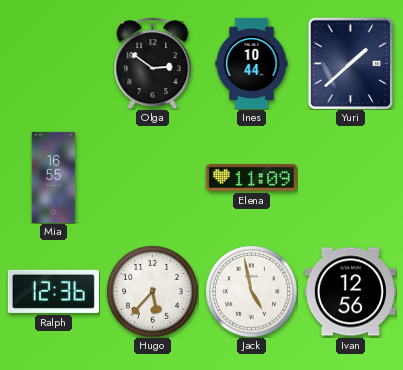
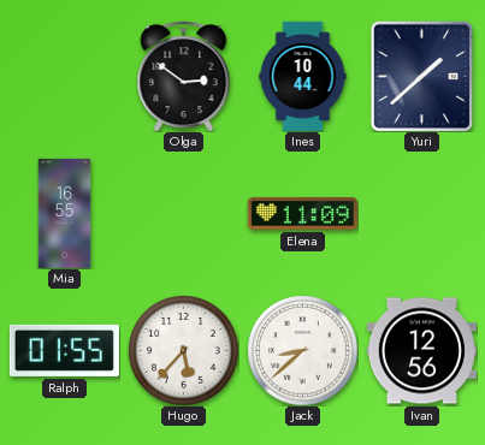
Ralph: 12:36 -> 01:55
Jack: 4:58 -> 8:38
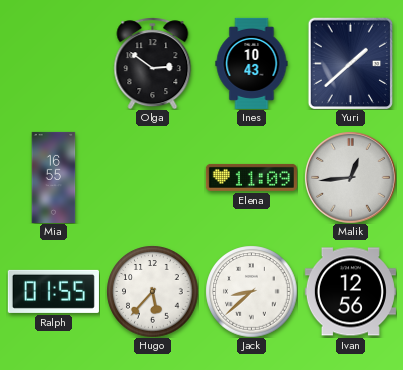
Ines: 10:44 -> 10:43
Malik: none -> 12:44
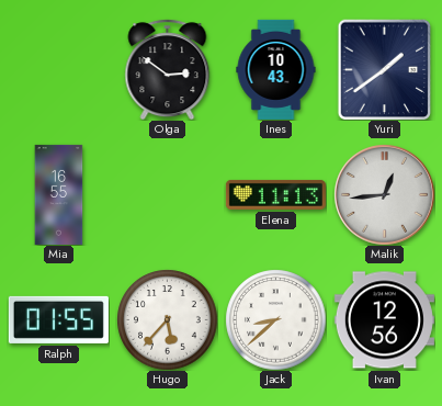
Yuri: 1:38 -> 1:39
Elena: 11:09 -> 11:13
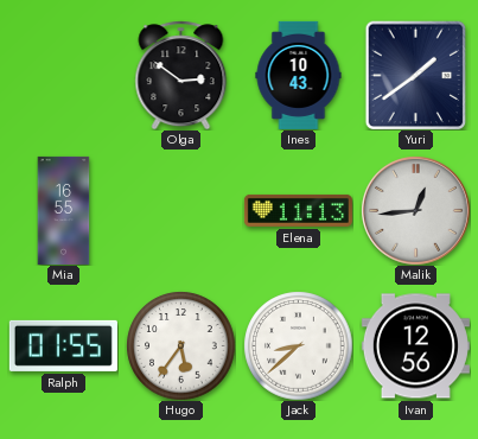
Hugo: 5:37 -> 5:36
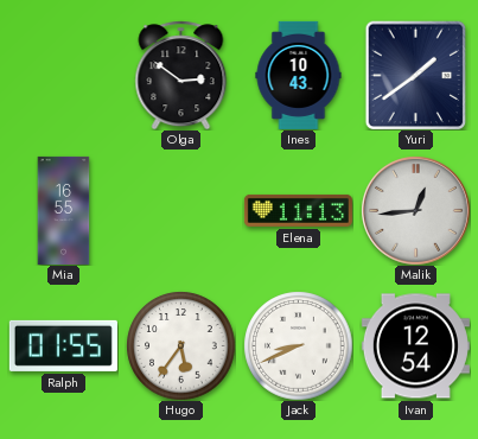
Jack: 8:38 -> 8:41
Ivan: 12:56 -> 12:54
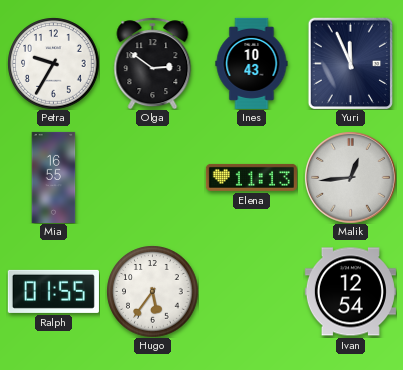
Petra: none -> 9:35
Yuri: 1:39 -> 11:56
Jack: 8:41 -> none
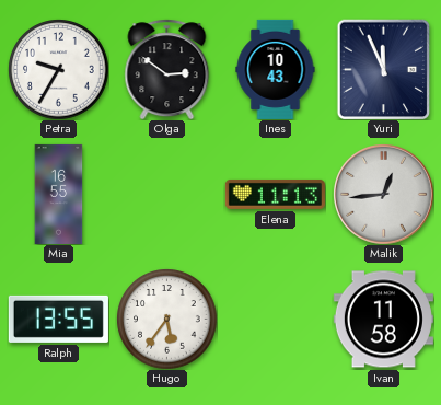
Ralph: 01:55 -> 13:55
Ivan: 12:54 -> 11:58
